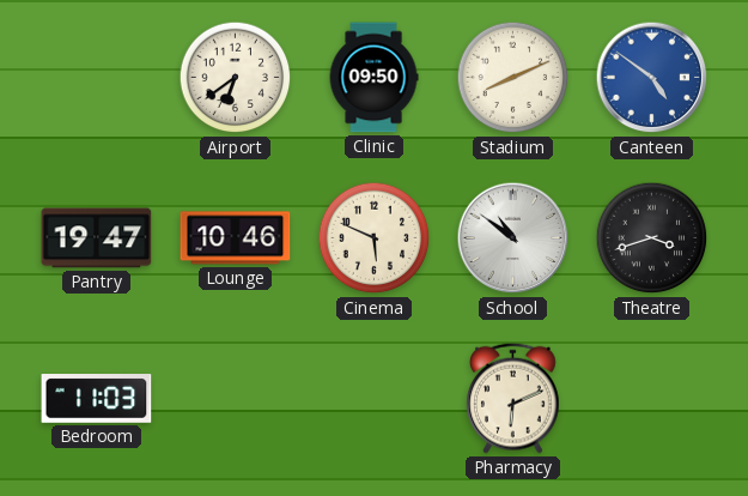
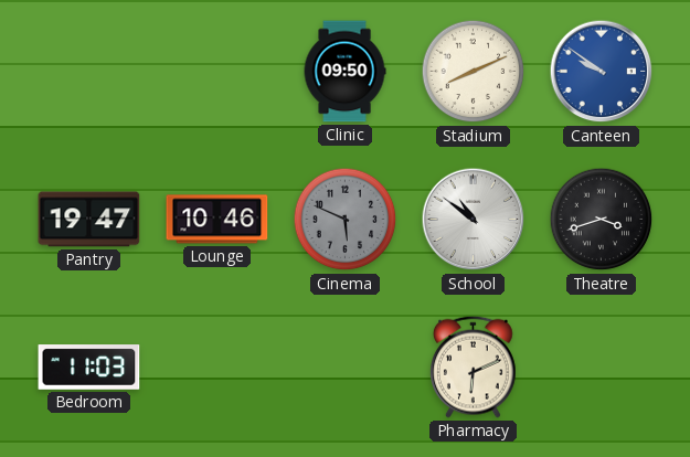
Airport: 6:39 -> none
Canteen: 4:51 -> 9:51
Cinema dial: cream -> grey
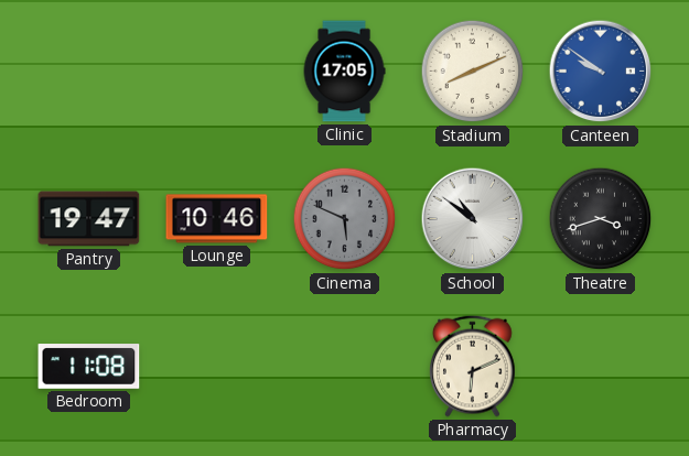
Clinic: 09:50 -> 17:05
Bedroom: 11:03 -> 11:08
